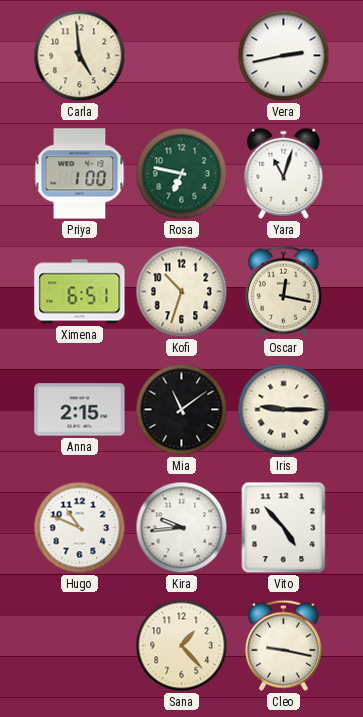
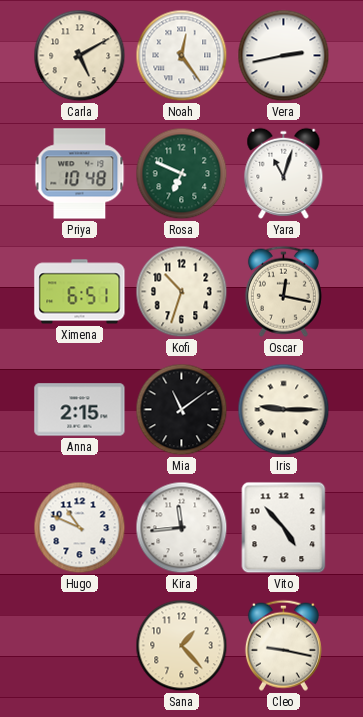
Carla: 4:59 -> 5:10
Noah: none -> 12:24
Priya: 1:00 -> 10:48
Rosa: 6:47 -> 6:49
Kira: 9:44 -> 11:44
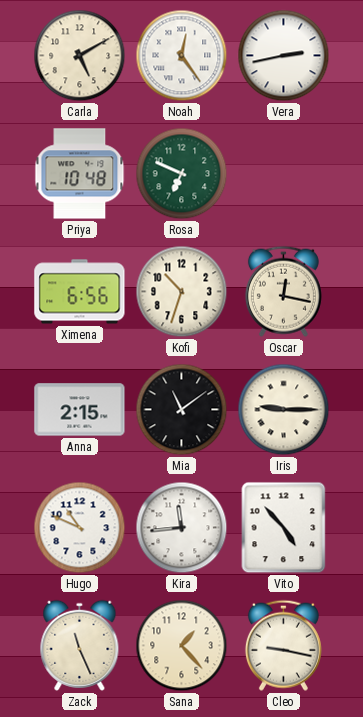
Yara: 11:03 -> none
Ximena: 6:51 -> 6:56
Zack: none -> 11:26
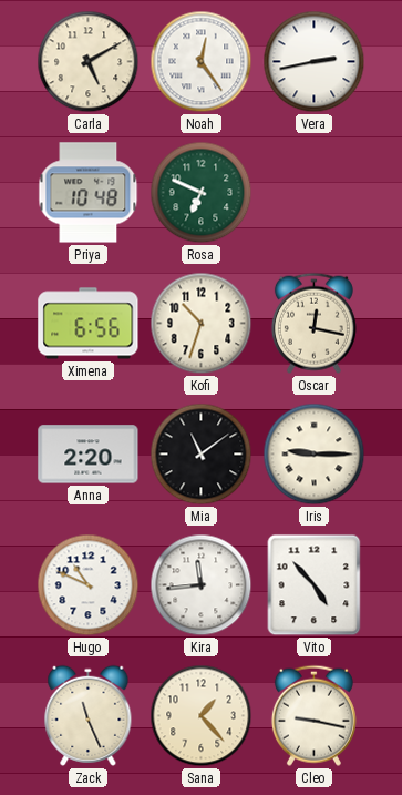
Anna: 2:15 -> 2:20
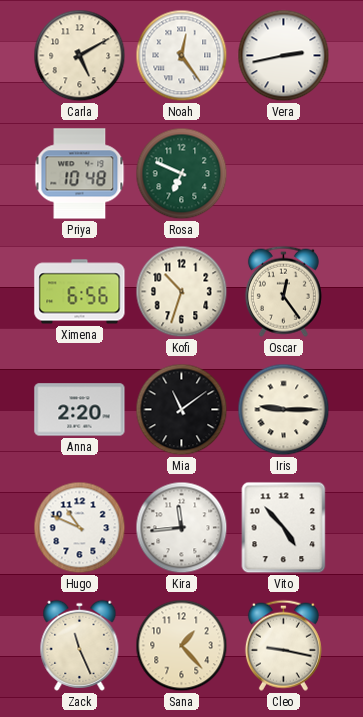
Oscar: 12:17 -> 12:24
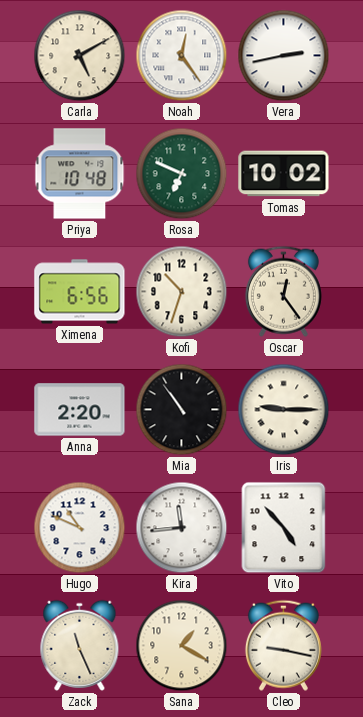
Tomas: none -> 10:02
Mia: 11:09 -> 10:54
Sana: 1:23 -> 1:20
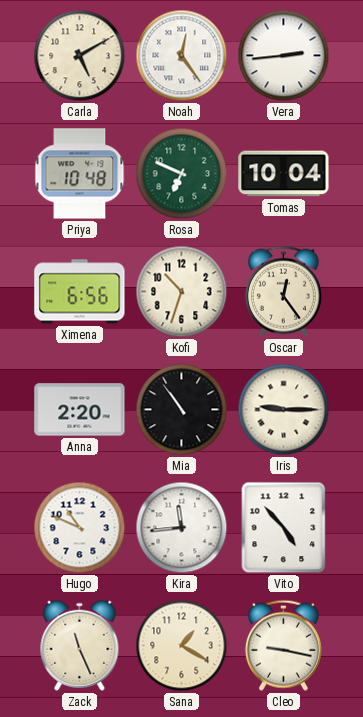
Vera: 2:43 -> 2:44
Tomas: 10:02 -> 10:04
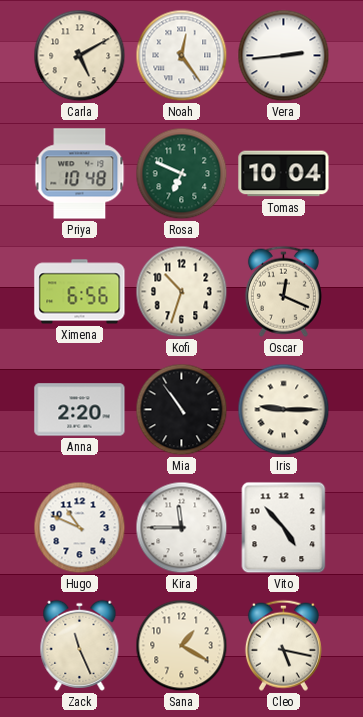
Oscar: 12:24 -> 12:19
Kira: 11:44 -> 11:45
Cleo: 9:17 -> 5:17
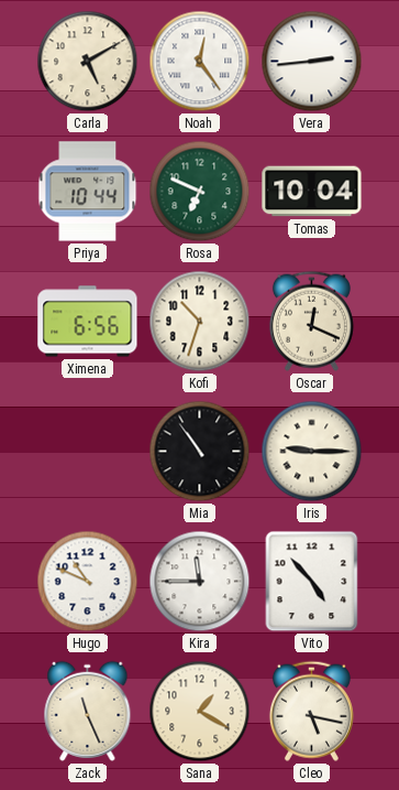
Priya: 10:48 -> 10:44
Anna: 2:20 -> none
